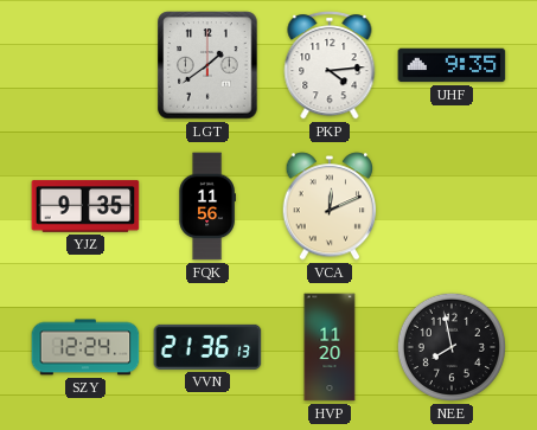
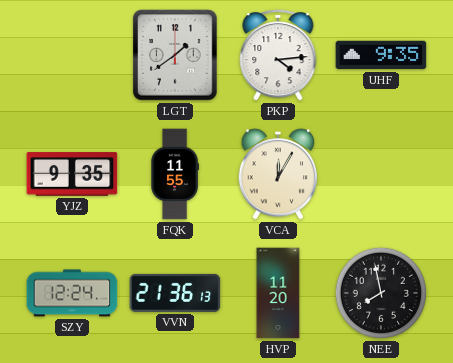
FQK: 11:56 -> 11:55
VCA: 12:11 -> 12:05
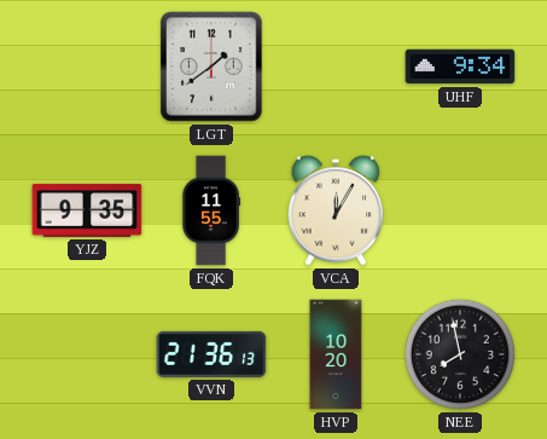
PKP: 4:14 -> none
UHF: 9:35 -> 9:34
SZY: 12:24 -> none
HVP: 11:20 -> 10:20
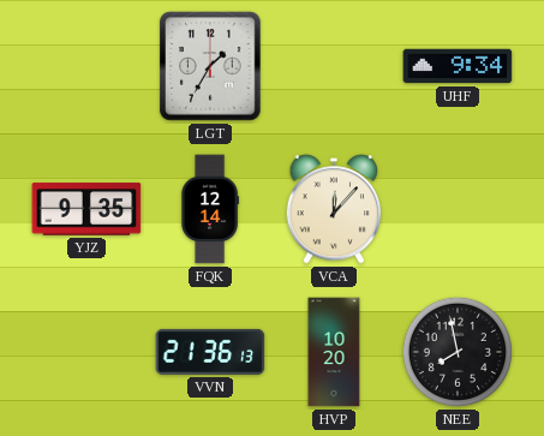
LGT: 1:39 -> 1:35
FQK: 11:55 -> 12:14
VCA: 12:05 -> 12:07
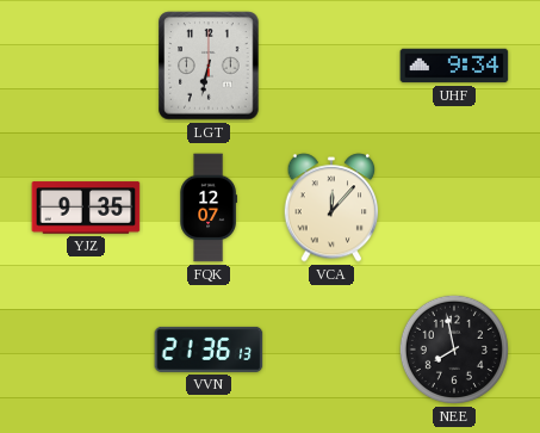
LGT: 1:35 -> 6:32
FQK: 12:14 -> 12:07
HVP: 10:20 -> none
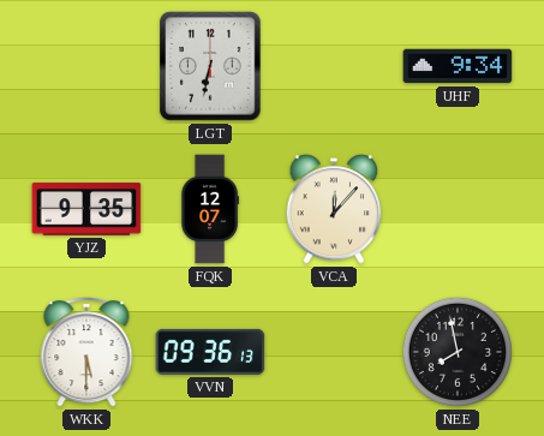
WKK: none -> 5:30
VVN: 21:36 -> 09:36
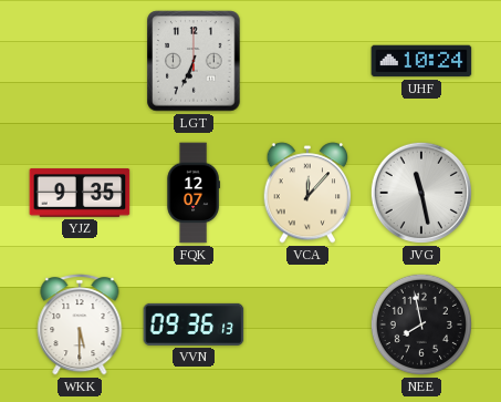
LGT: 6:32 -> 6:34
UHF: 9:34 -> 10:24
JVG: none -> 11:28
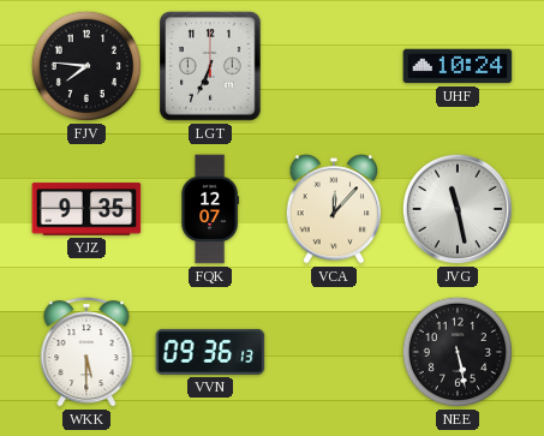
FJV: none -> 7:46
NEE: 7:58 -> 5:28
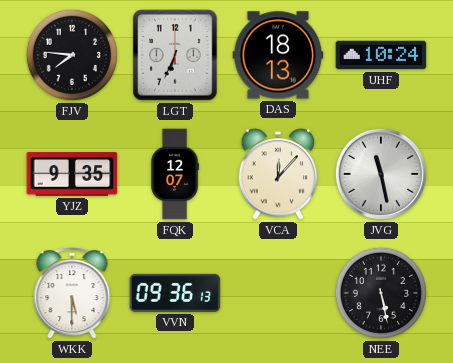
DAS: none -> 18:13
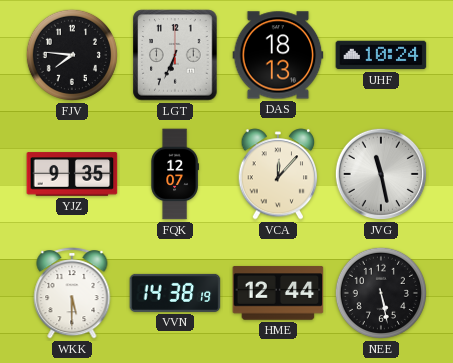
VVN: 09:36 -> 14:38
HME: none -> 12:44
